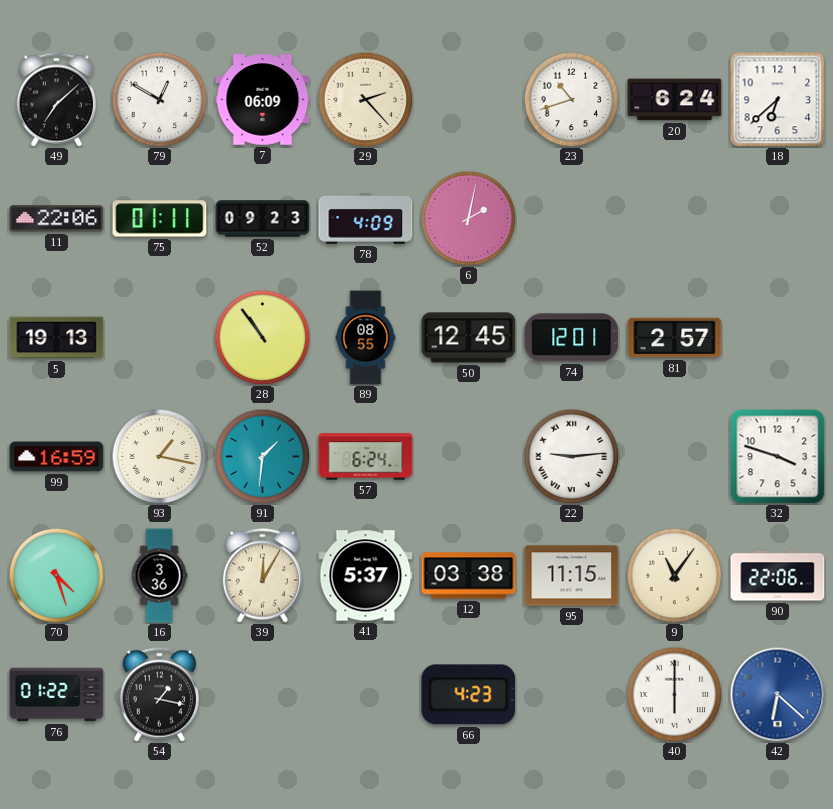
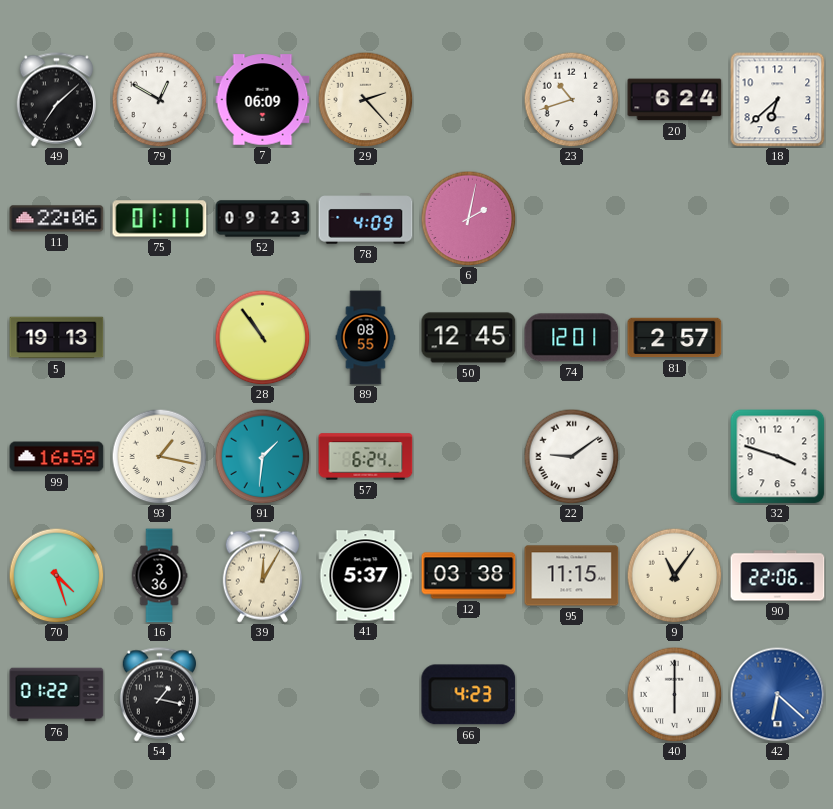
22: 9:14 -> 9:09
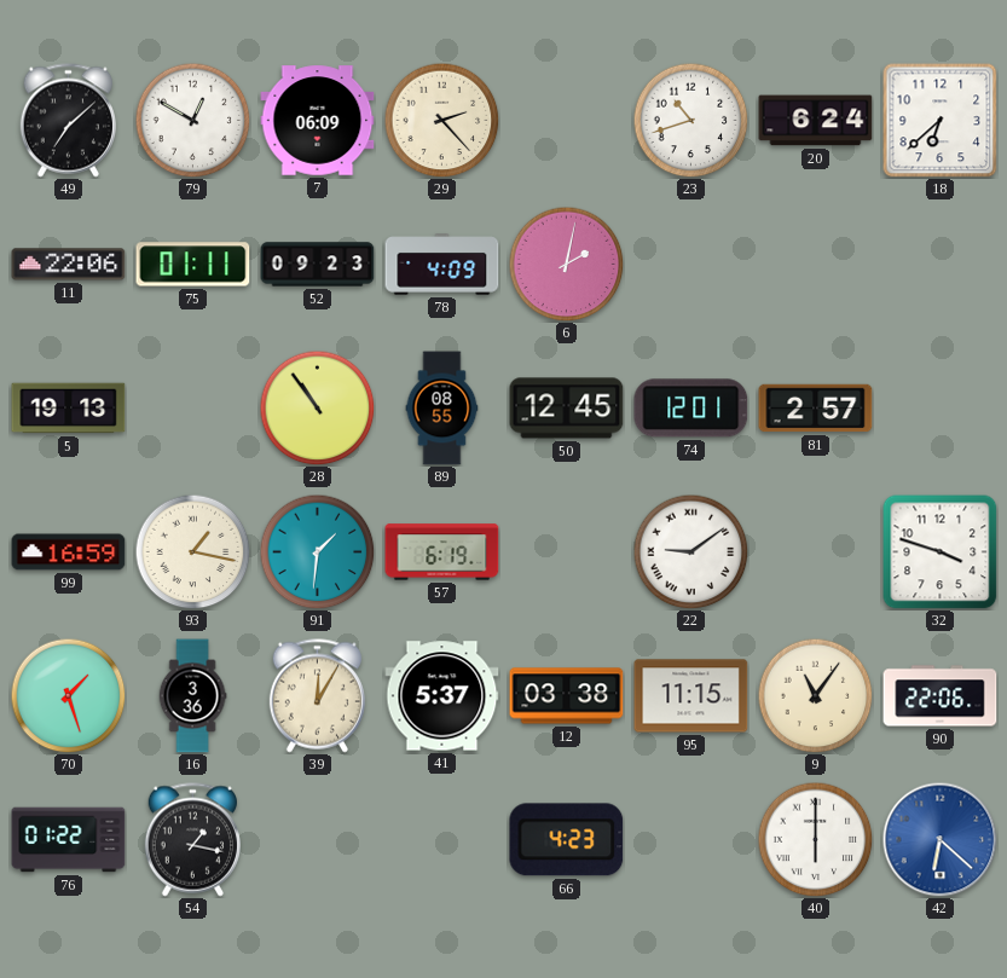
57: 6:24 -> 6:19
70: 4:27 -> 1:27
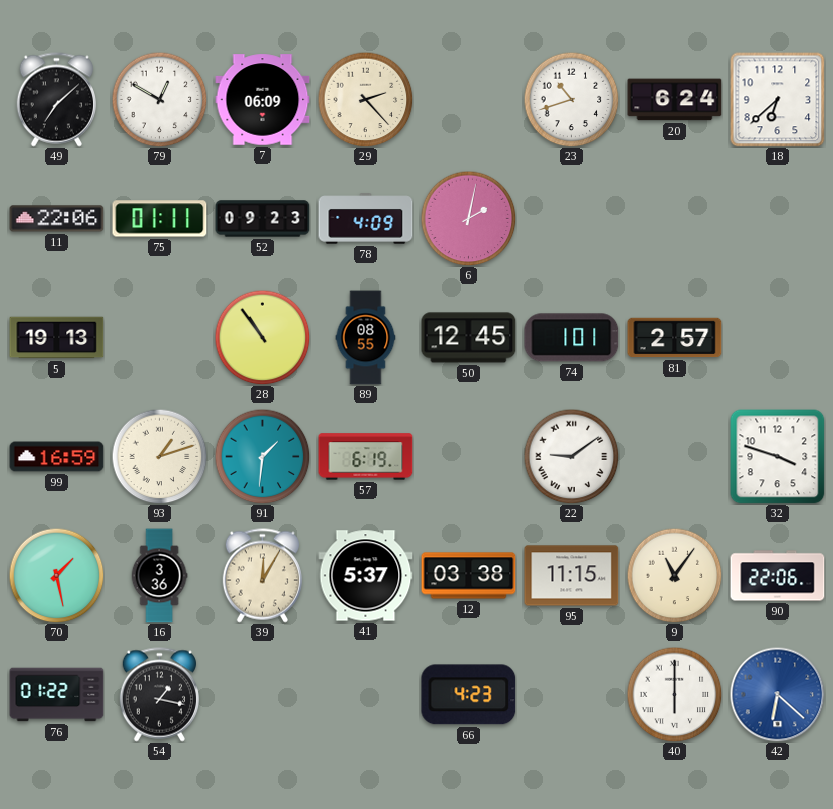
74: 12:01 -> 1:01
93: 1:17 -> 1:12
70: 1:27 -> 1:28
